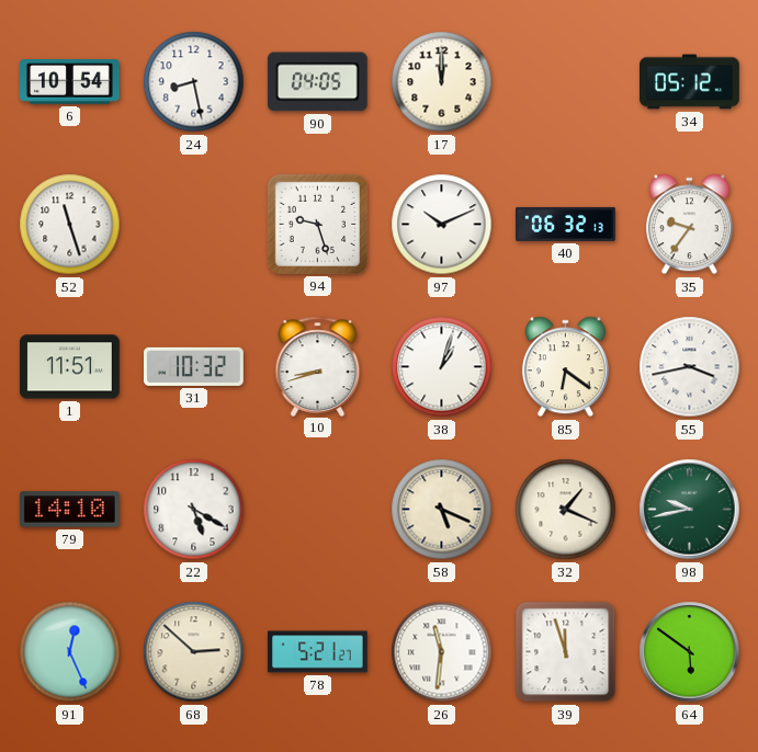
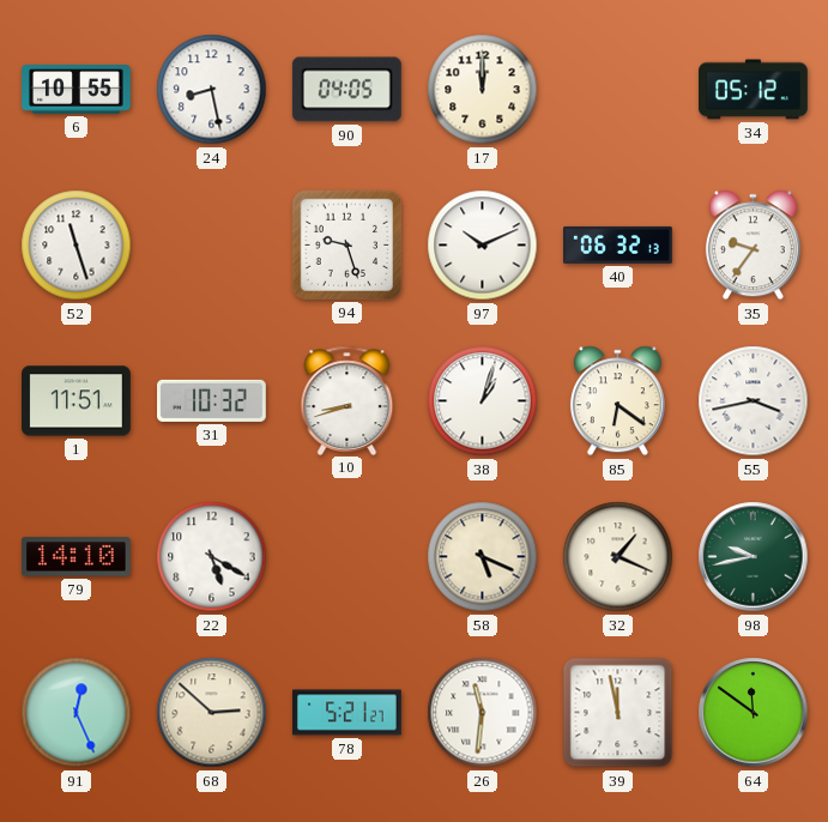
6: 10:54 -> 10:55
39: 11:57 -> 11:58
64: 5:51 -> 11:51
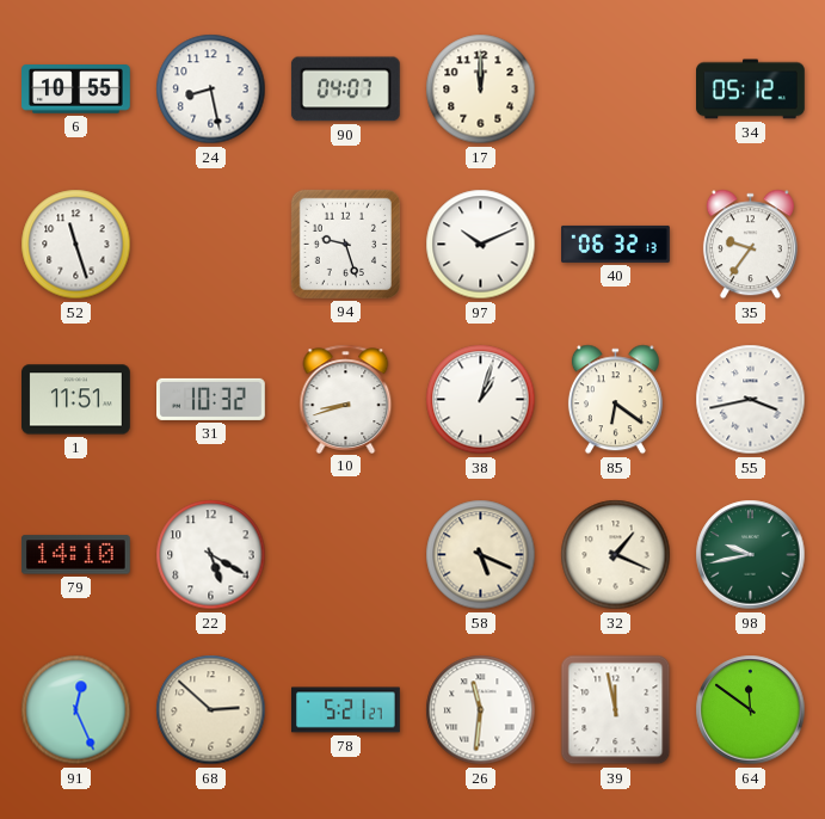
90: 04:05 -> 04:07
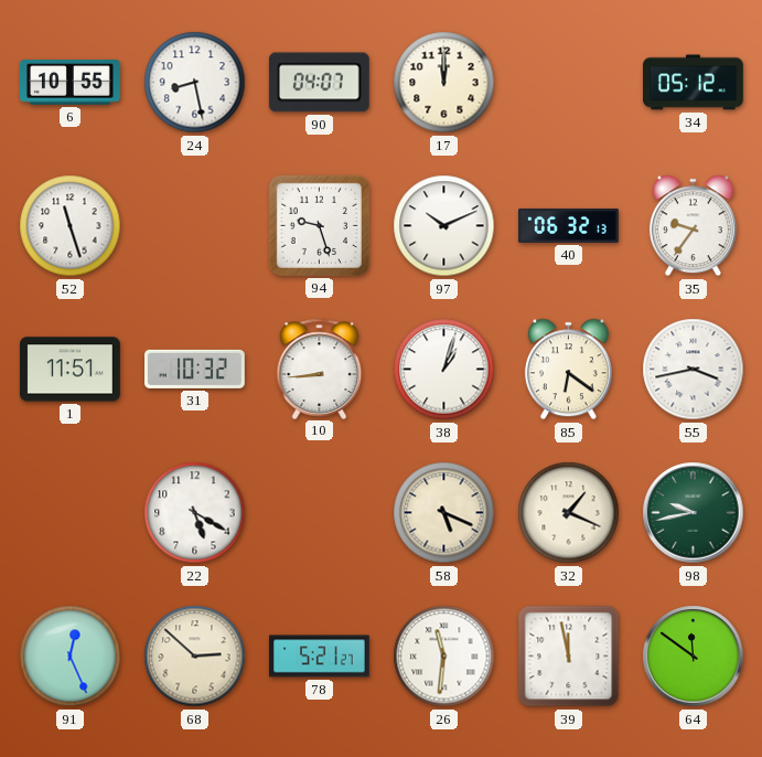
10: 8:42 -> 8:44
79: 14:10 -> none
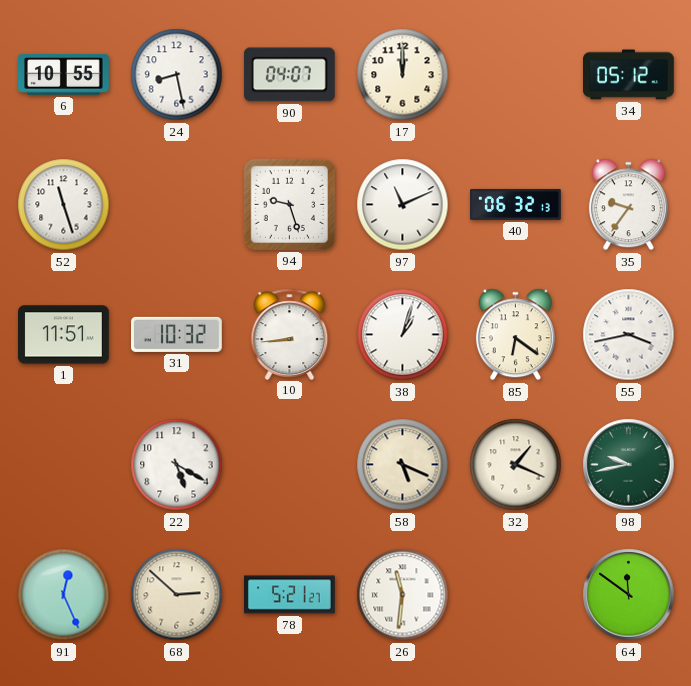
97: 10:11 -> 11:11
39: 11:58 -> none
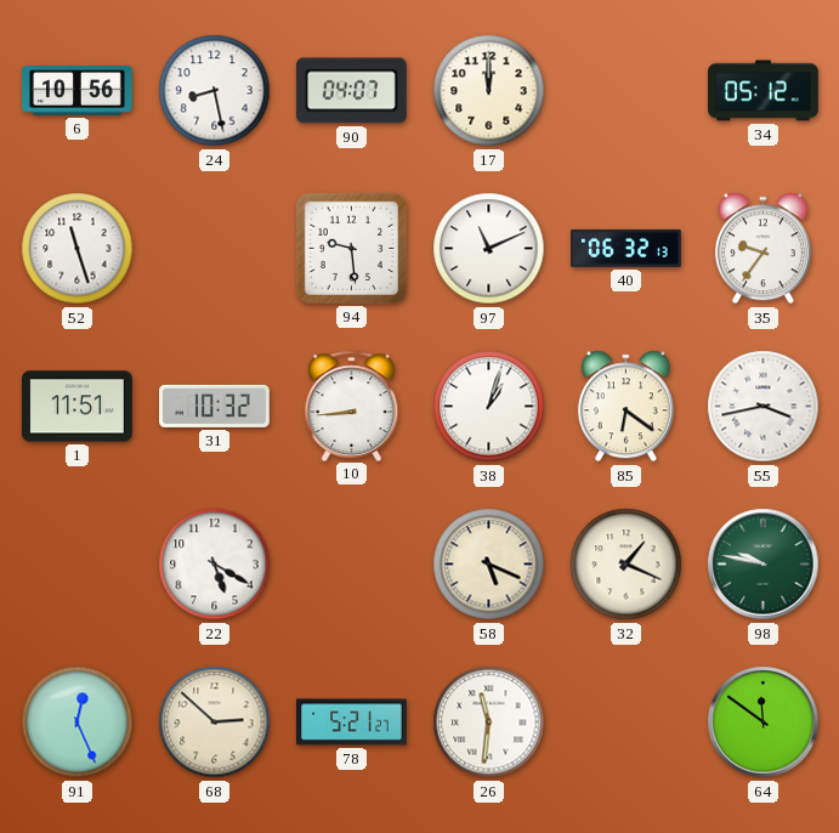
6: 10:55 -> 10:56
94: 9:27 -> 9:29
98: 9:43 -> 9:47
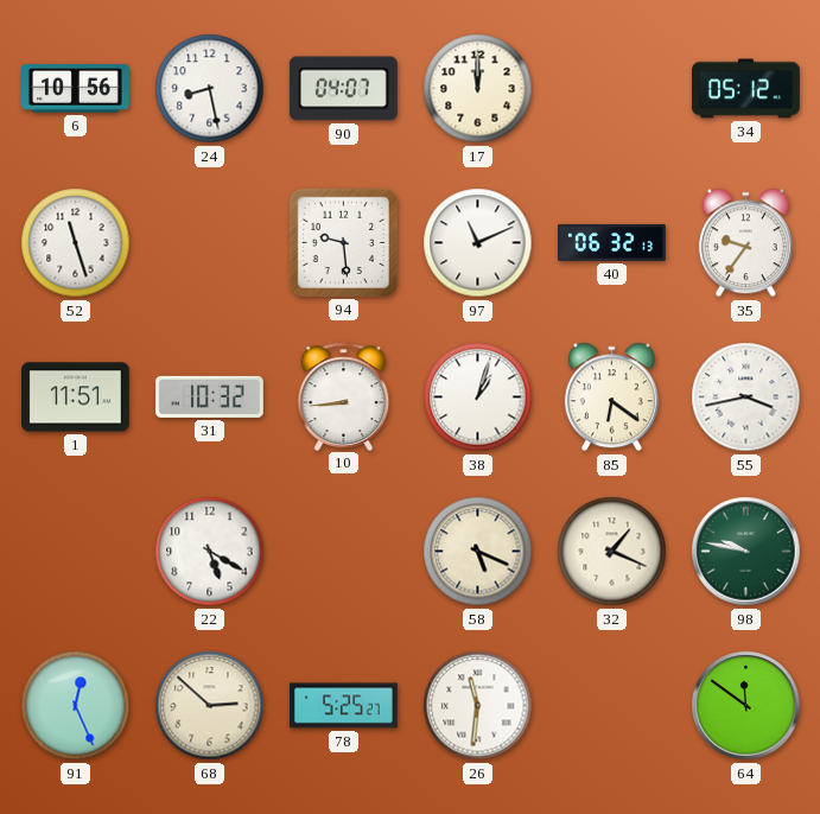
78: 5:21 -> 5:25
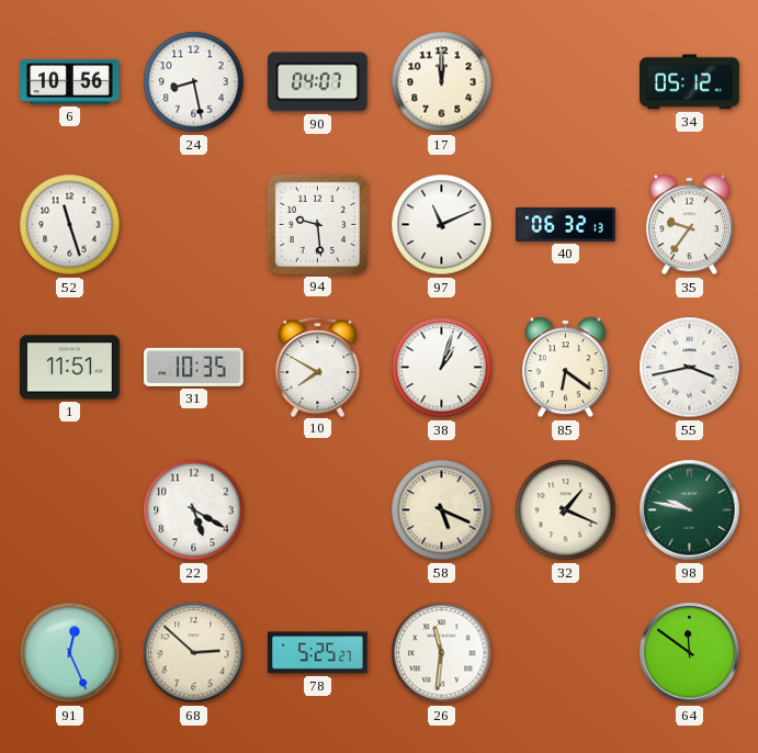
31: 10:32 -> 10:35
10: 8:44 -> 7:50
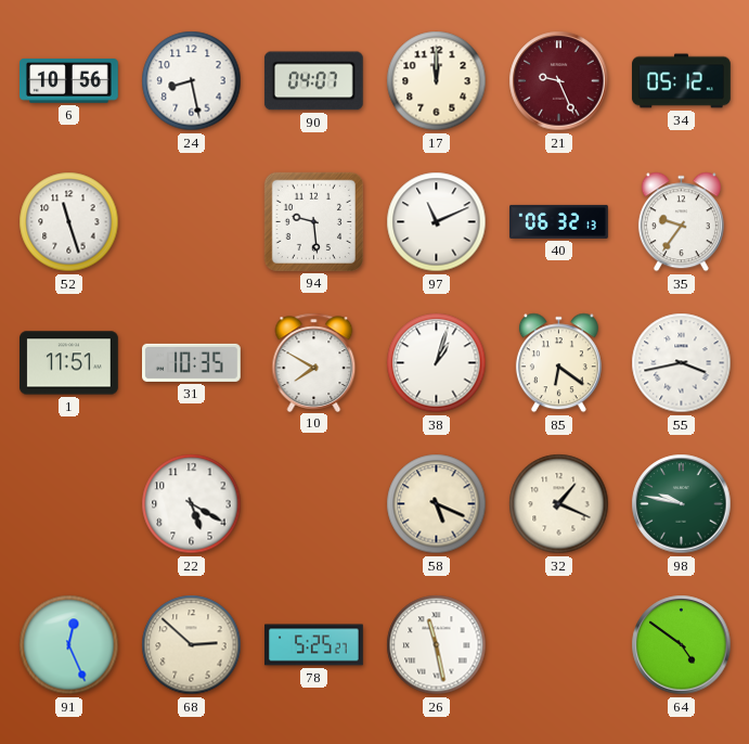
21: none -> 9:26
26: 11:31 -> 11:28
64: 11:51 -> 4:51
